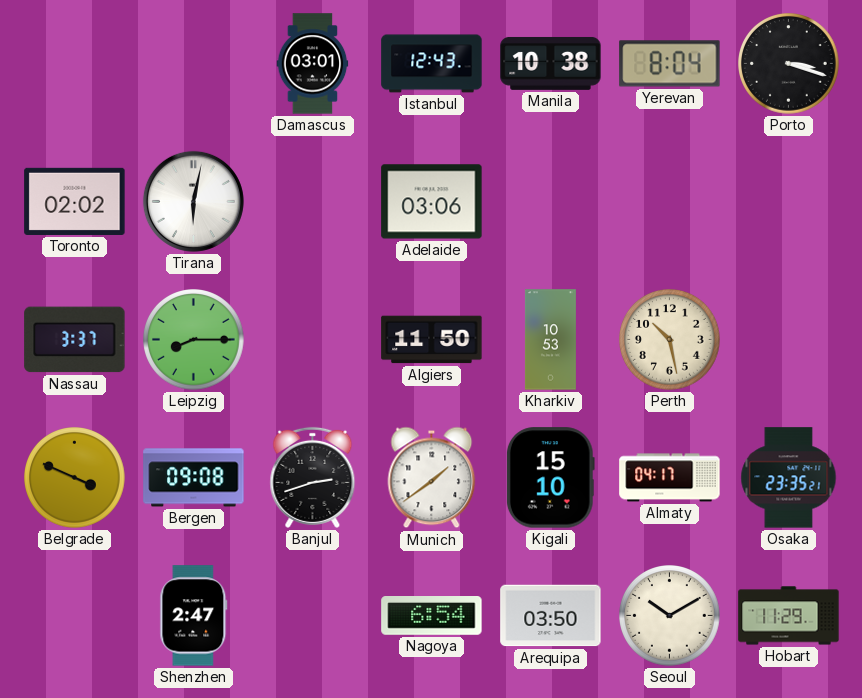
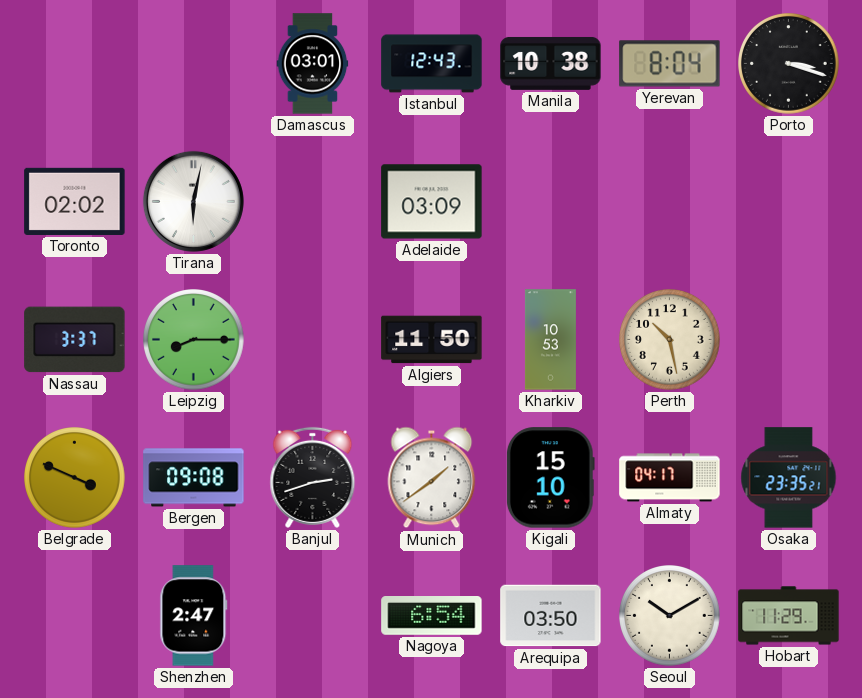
Adelaide: 03:06 -> 03:09
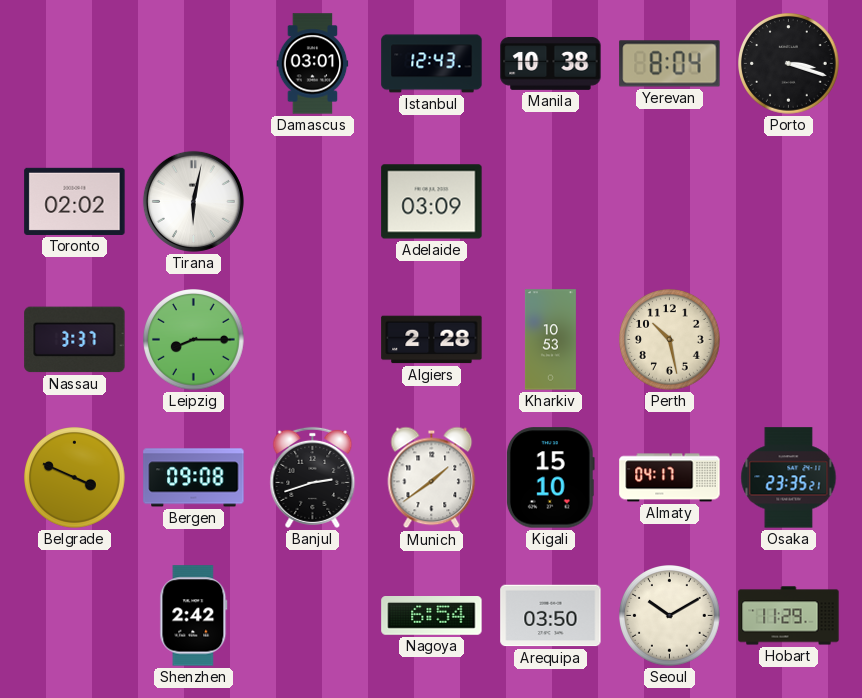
Algiers: 11:50 -> 2:28
Shenzhen: 2:47 -> 2:42
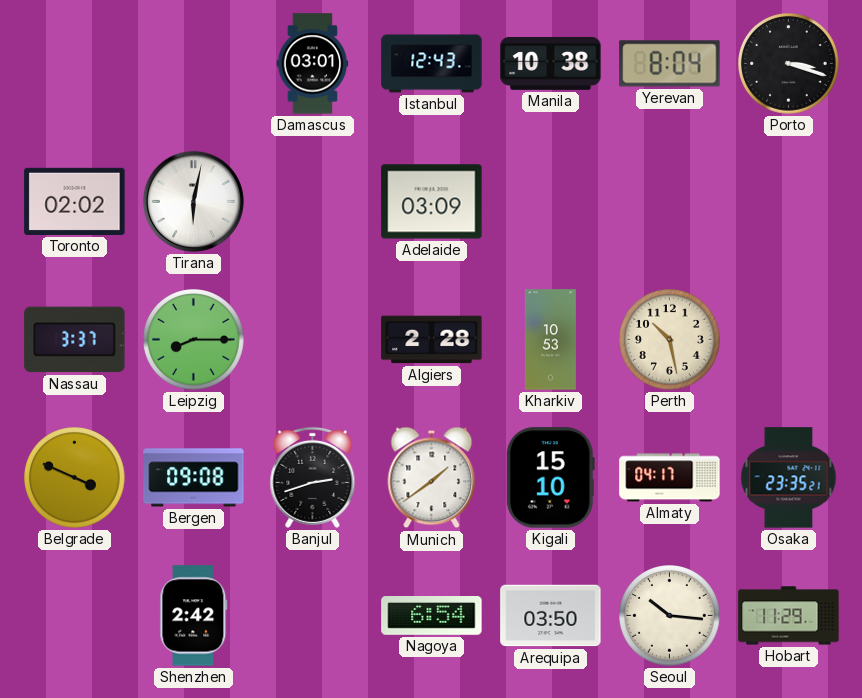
Seoul: 10:10 -> 10:16
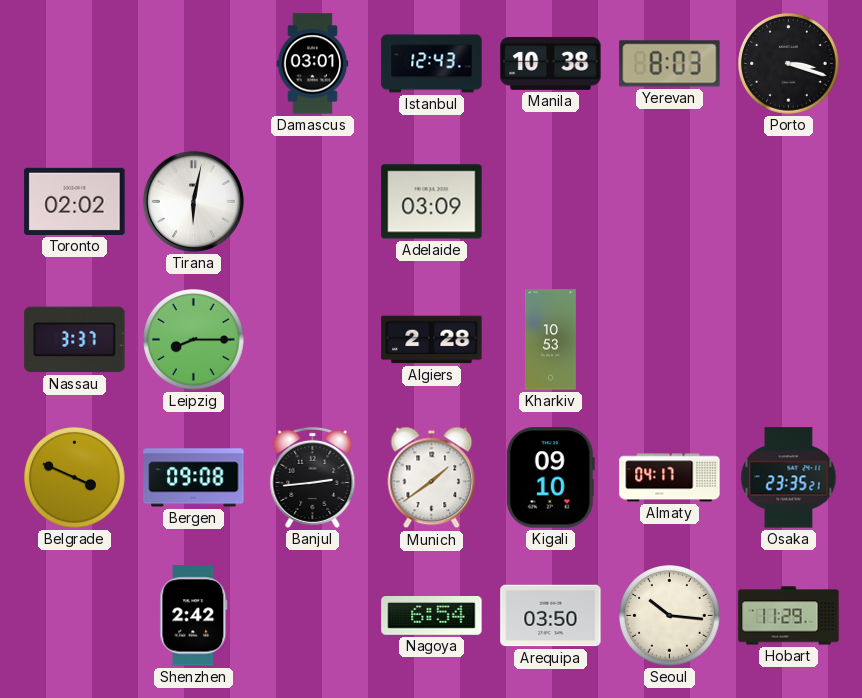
Yerevan: 8:04 -> 8:03
Perth: 10:28 -> none
Banjul: 2:42 -> 2:44
Kigali: 15:10 -> 09:10
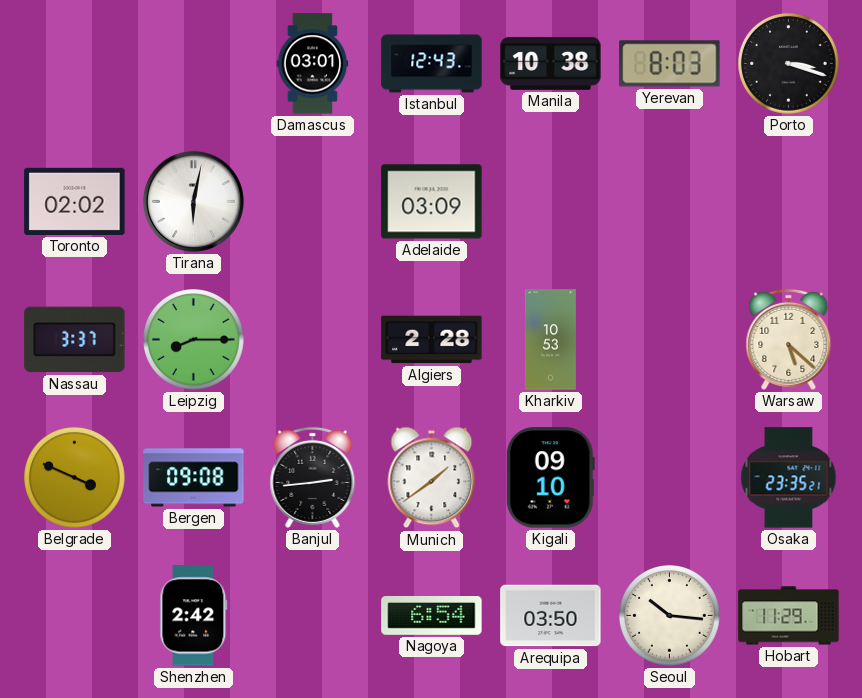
Warsaw: none -> 5:22
Almaty: 04:17 -> none
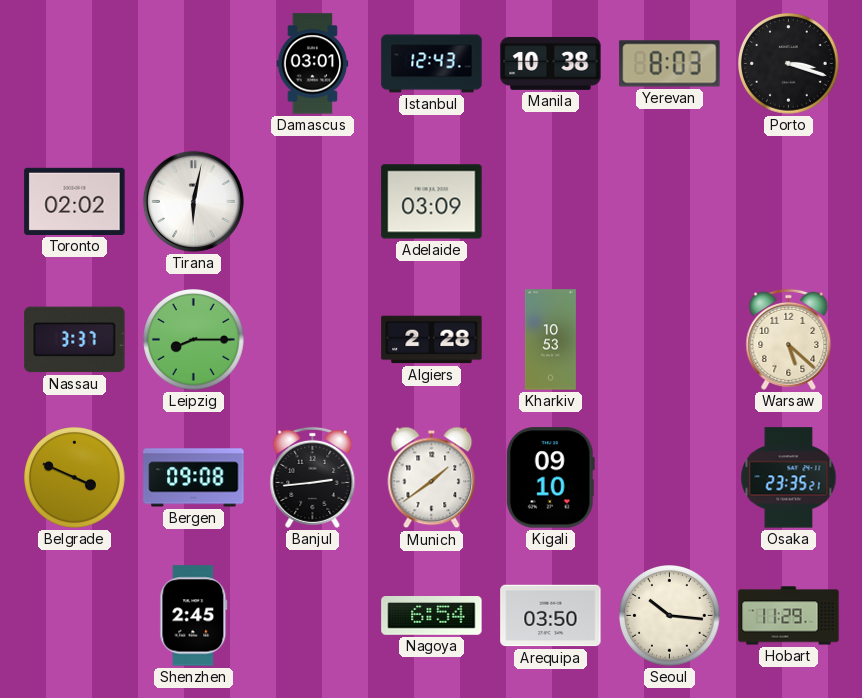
Shenzhen: 2:42 -> 2:45
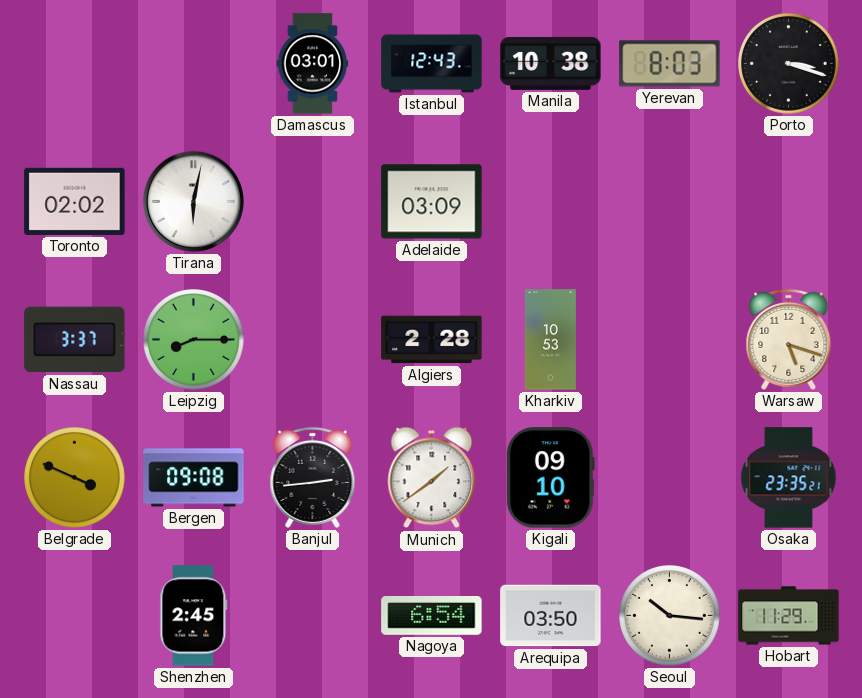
Warsaw: 5:22 -> 5:18
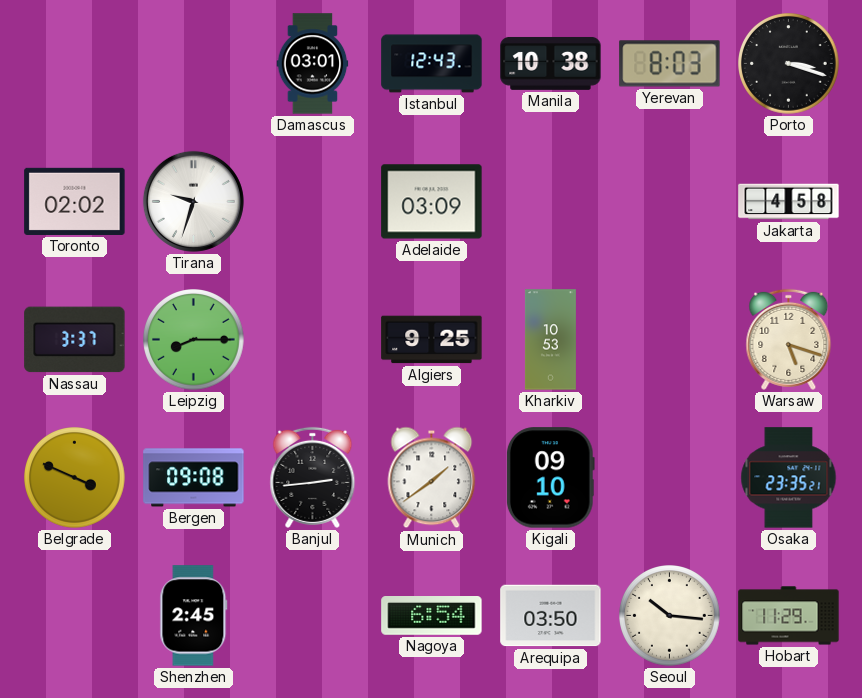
Tirana: 6:02 -> 9:33
Jakarta: none -> 4:58
Algiers: 2:28 -> 9:25
